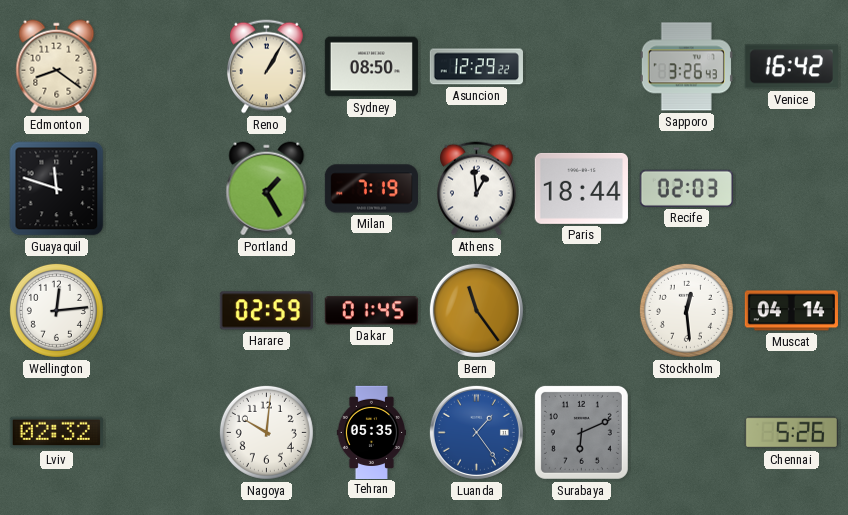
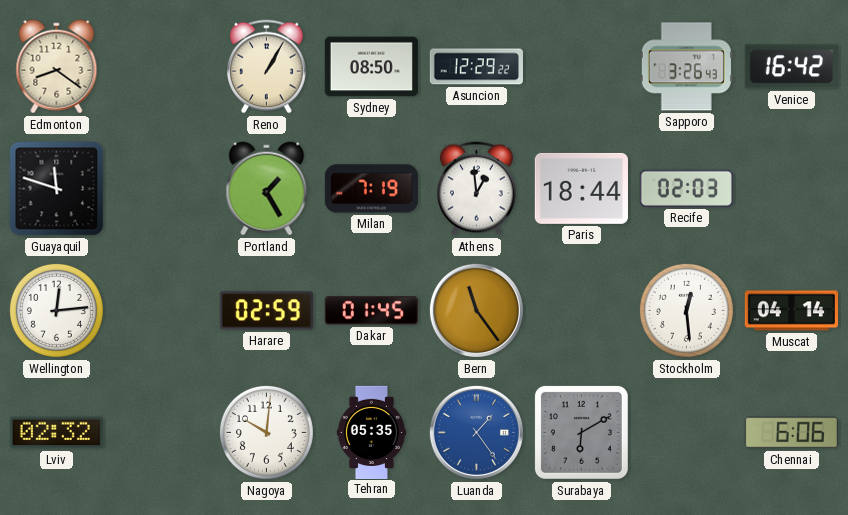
Surabaya: 6:11 -> 6:10
Chennai: 5:26 -> 6:06
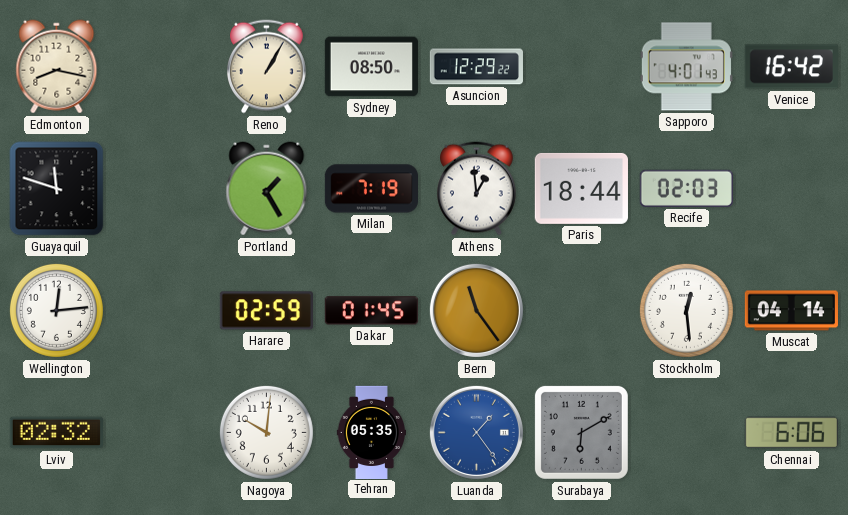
Edmonton: 8:21 -> 8:17
Sapporo: 3:26 -> 4:01
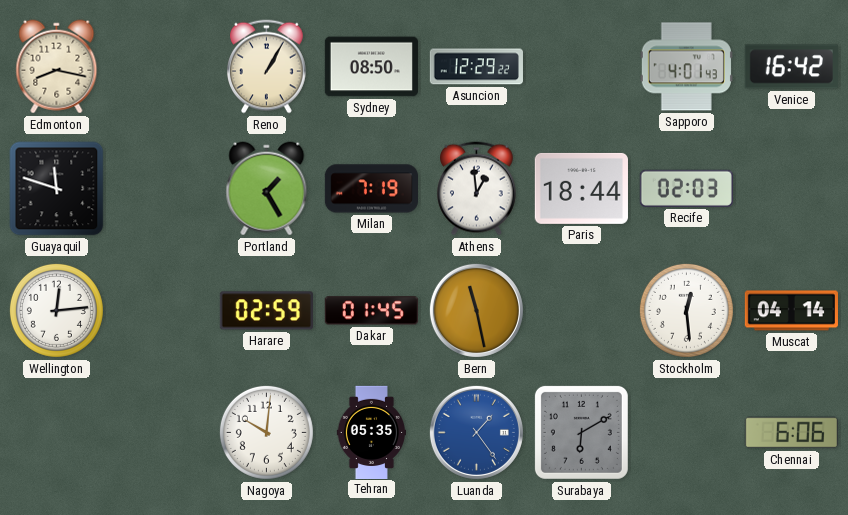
Bern: 11:24 -> 11:28
Lviv: 02:32 -> none
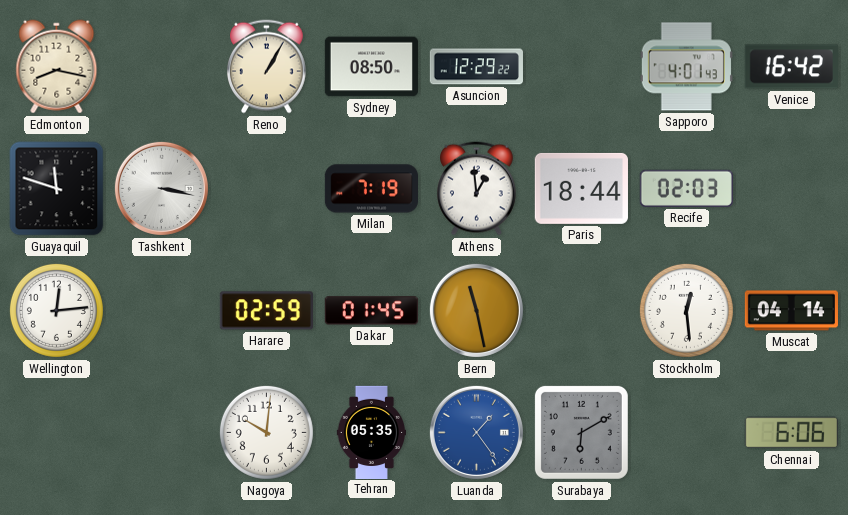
Tashkent: none -> 3:17
Portland: 1:25 -> none
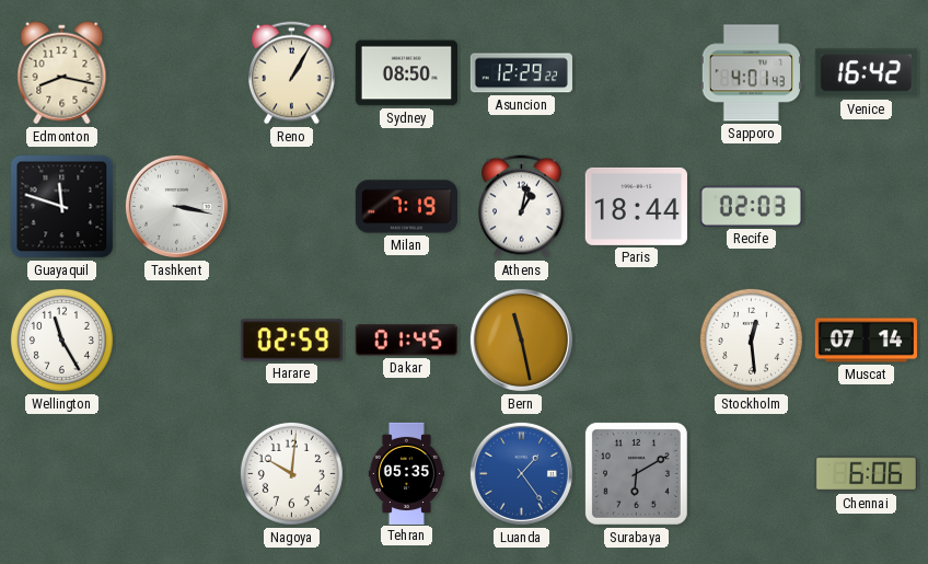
Athens: 12:59 -> 1:02
Wellington: 12:14 -> 11:25
Muscat: 04:14 -> 07:14
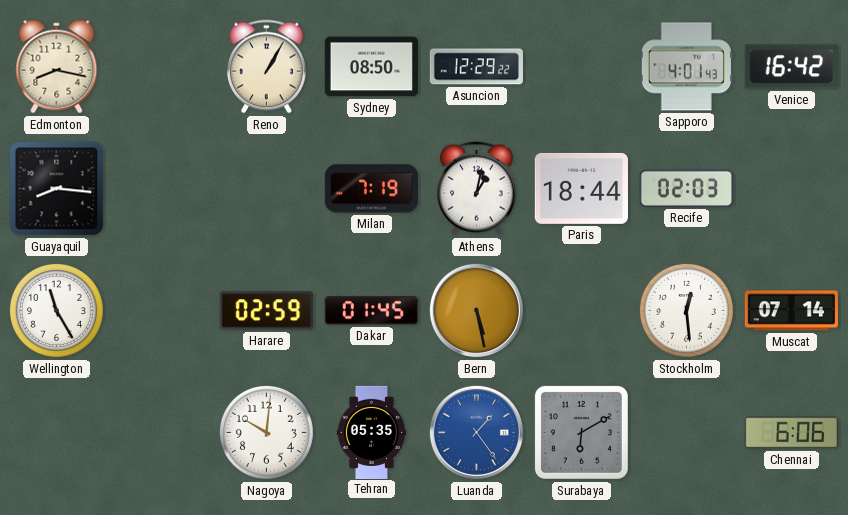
Guayaquil: 11:48 -> 8:16
Tashkent: 3:17 -> none
Bern: 11:28 -> 5:28
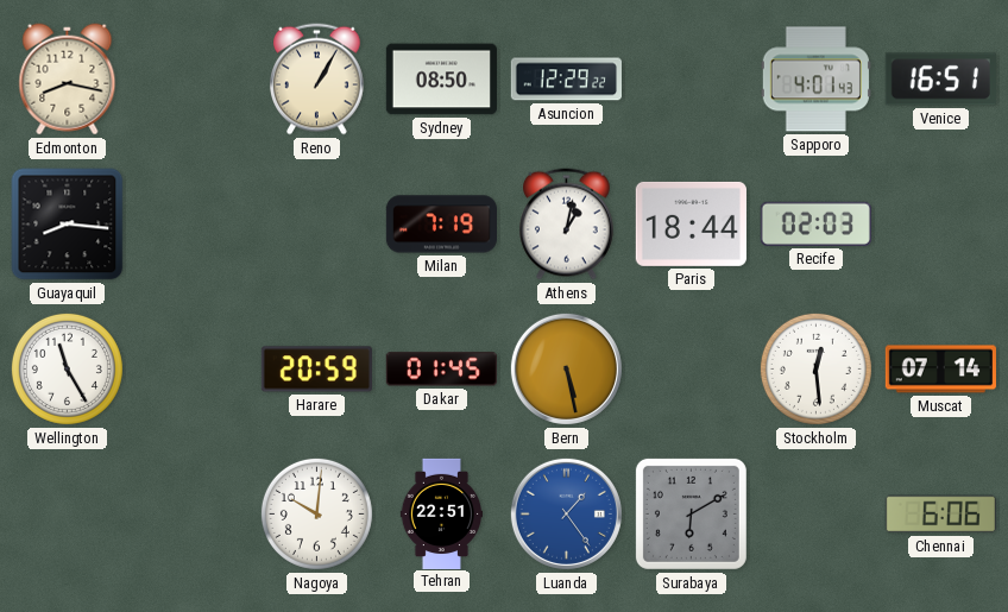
Venice: 16:42 -> 16:51
Harare: 02:59 -> 20:59
Tehran: 05:35 -> 22:51
